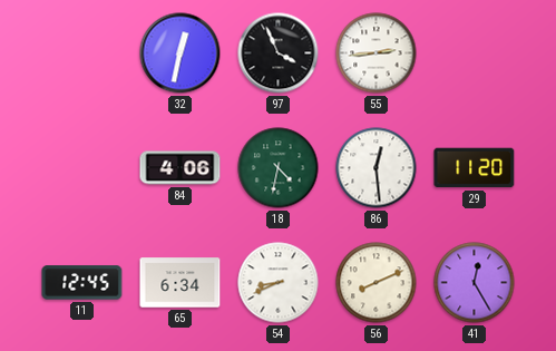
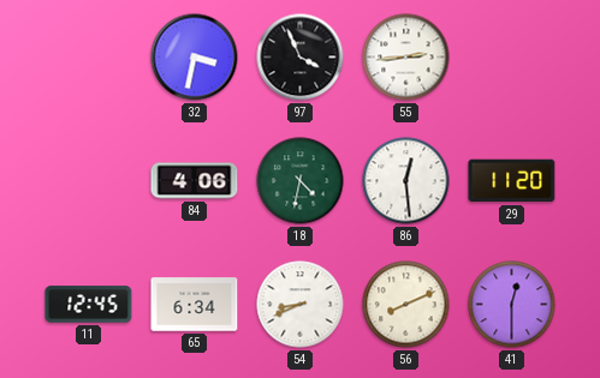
32: 12:32 -> 3:32
41: 12:25 -> 12:30
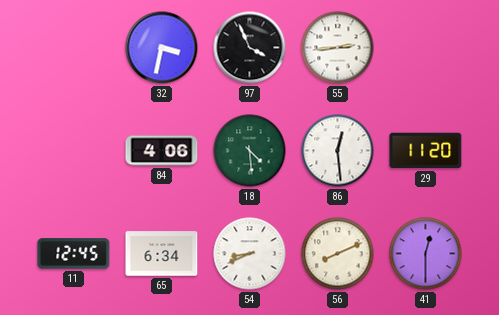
18: 4:32 -> 4:29
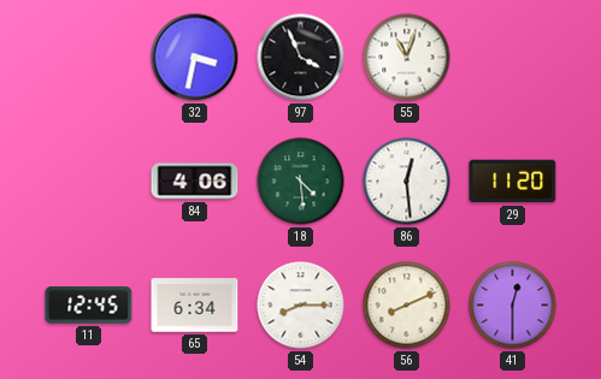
55: 2:44 -> 11:03
54: 8:41 -> 8:15
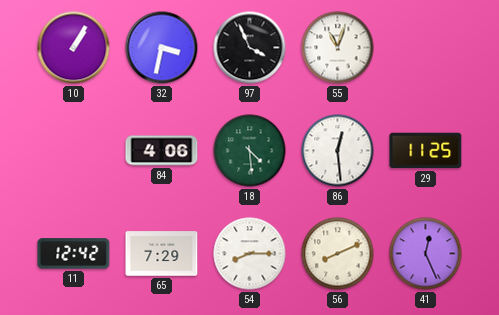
10: none -> 1:05
29: 11:20 -> 11:25
11: 12:45 -> 12:42
65: 6:34 -> 7:29
41: 12:30 -> 12:26
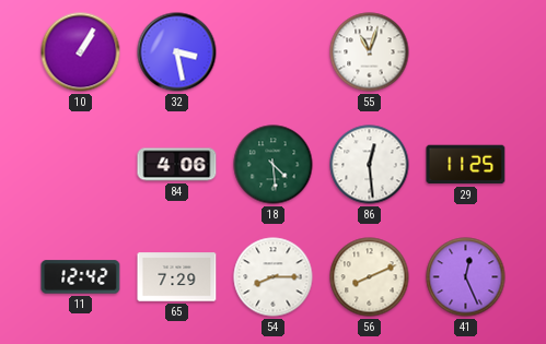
32: 3:32 -> 3:28
97: 3:56 -> none
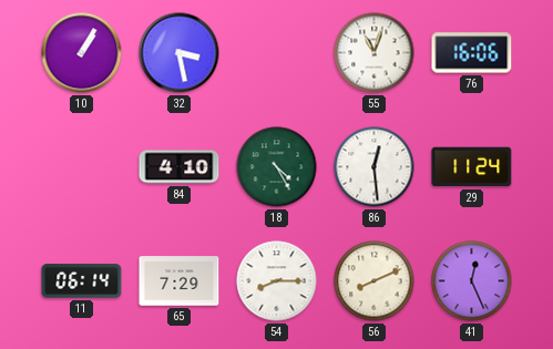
76: none -> 16:06
84: 4:06 -> 4:10
18: 4:29 -> 4:25
29: 11:25 -> 11:24
11: 12:42 -> 06:14
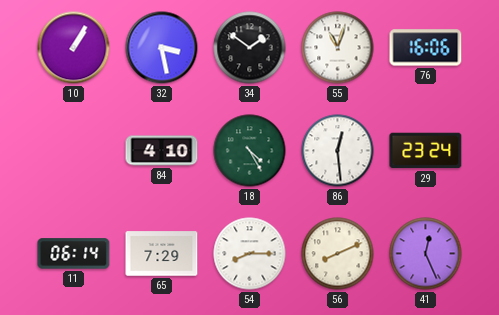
34: none -> 1:51
29: 11:24 -> 23:24
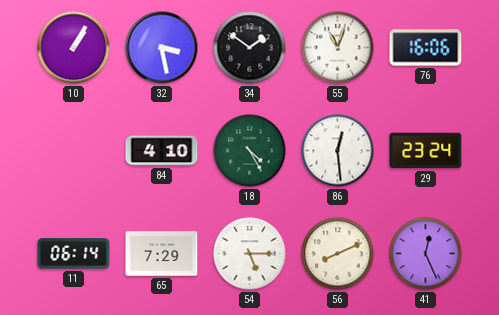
54: 8:15 -> 5:15
